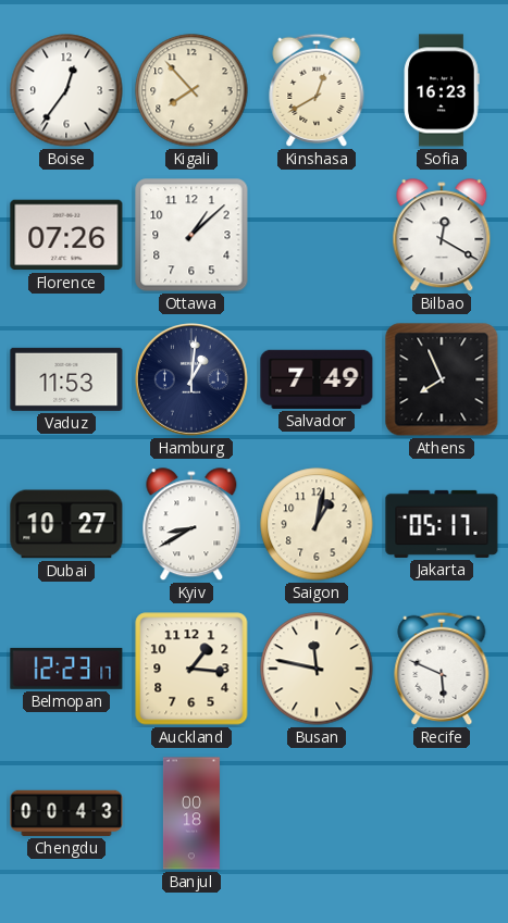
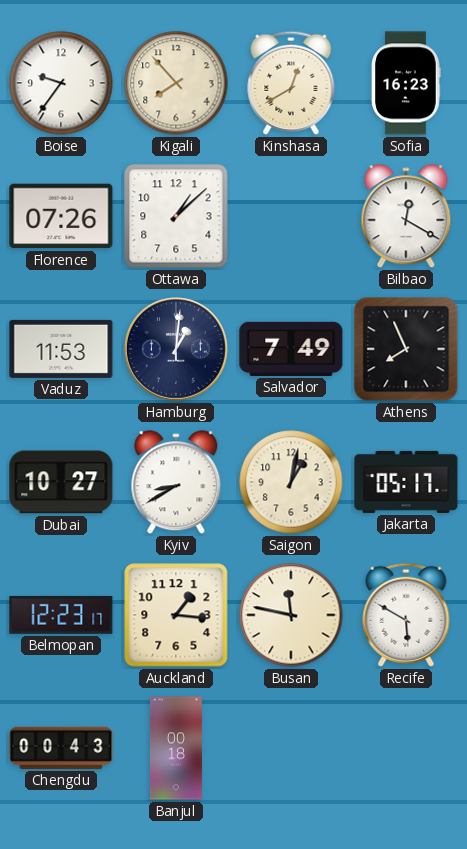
Boise: 12:36 -> 9:36
Recife: 5:49 -> 5:50
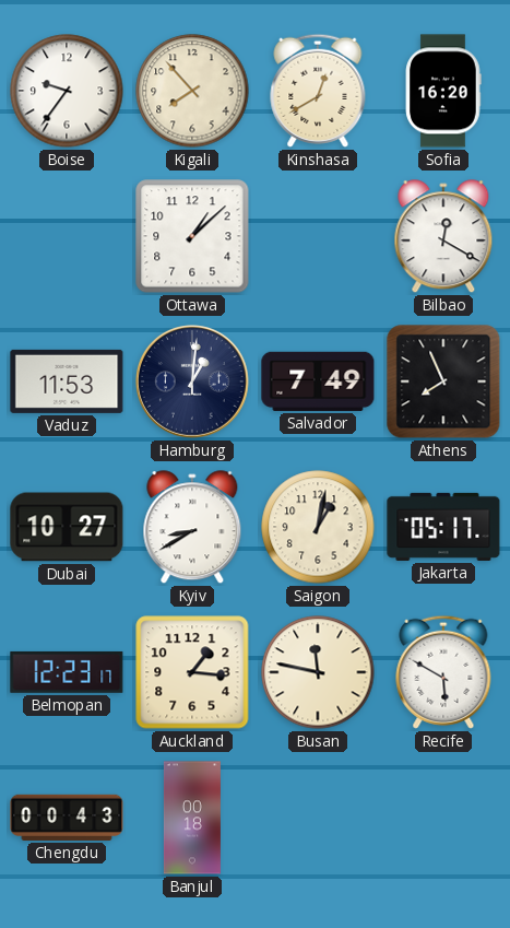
Sofia: 16:23 -> 16:20
Florence: 07:26 -> none
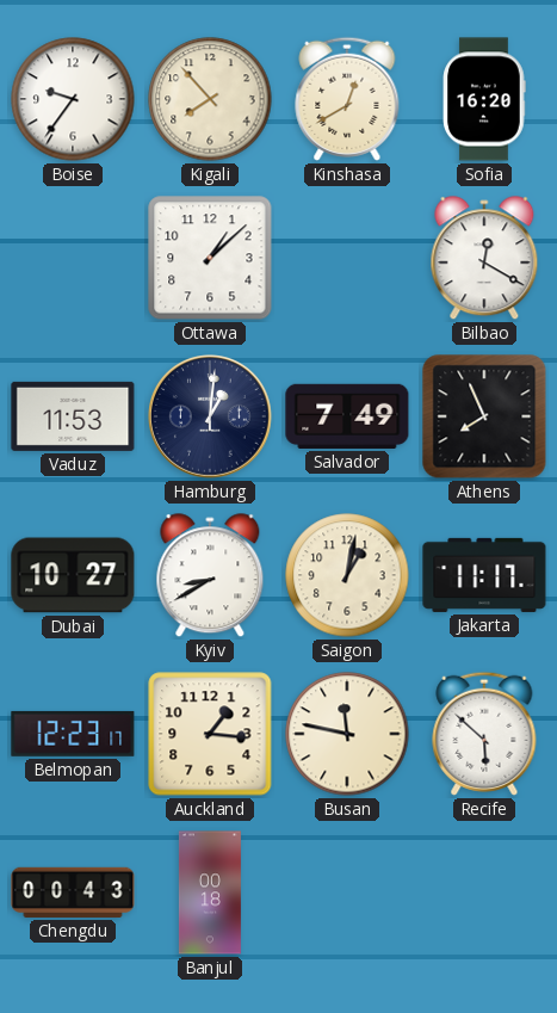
Jakarta: 05:17 -> 11:17
Recife: 5:50 -> 5:52
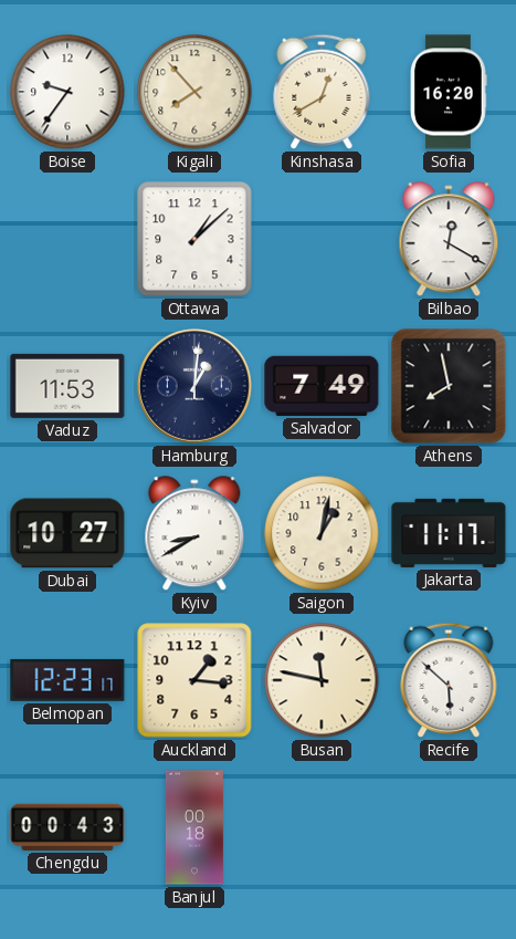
Athens: 7:56 -> 7:58
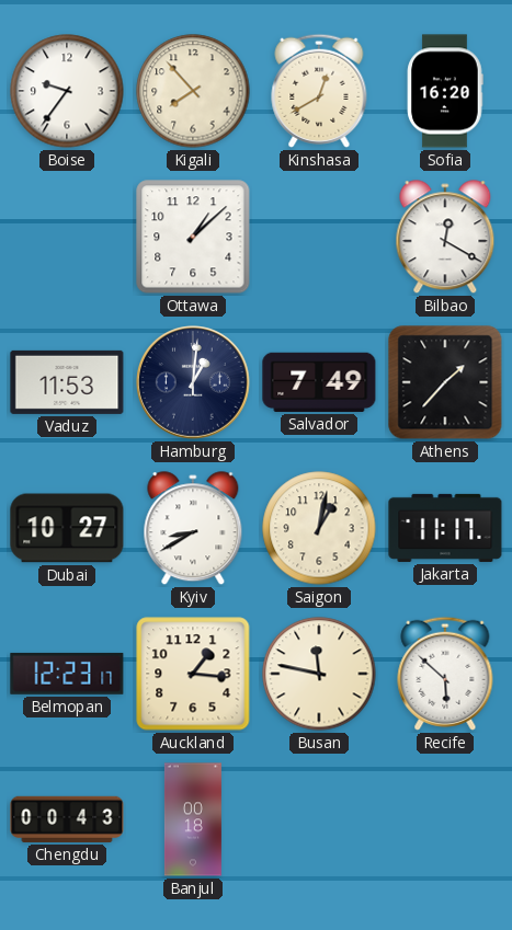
Athens: 7:58 -> 1:37
